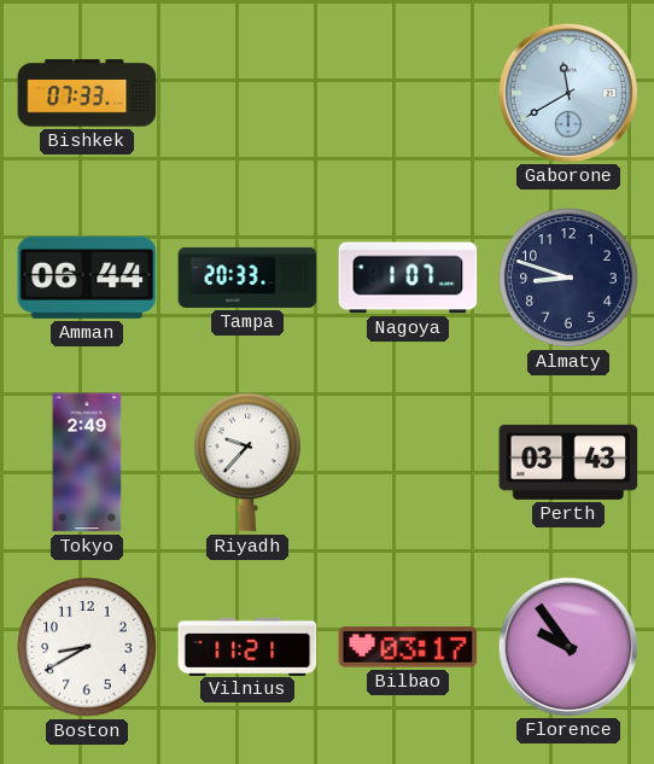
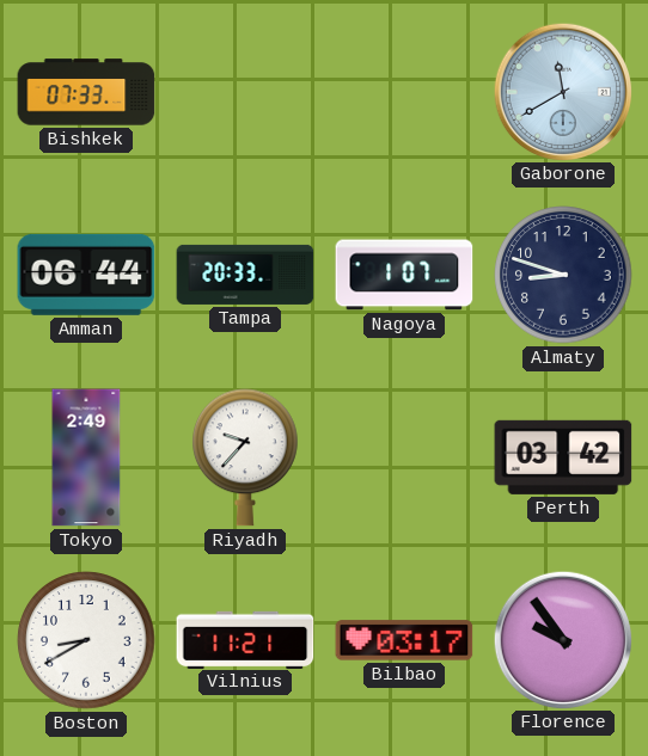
Perth: 03:43 -> 03:42
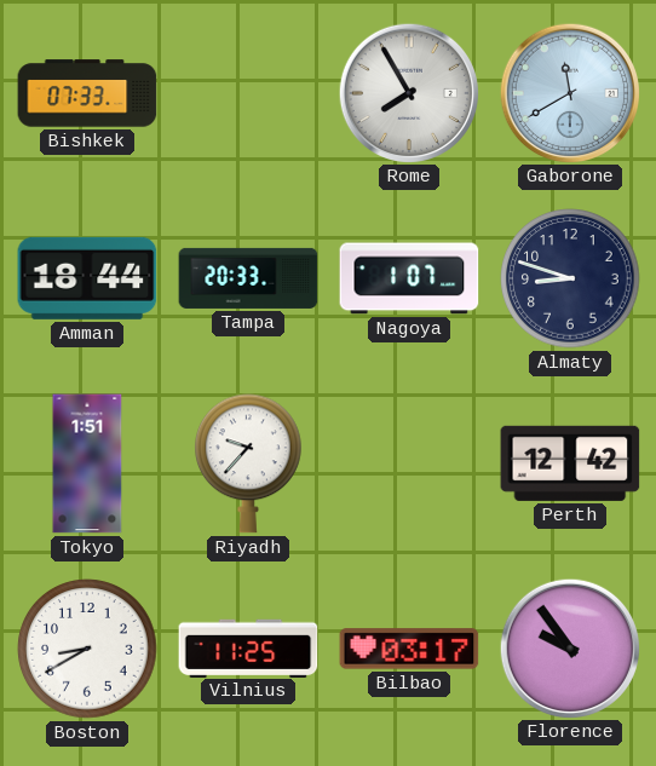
Rome: none -> 7:55
Amman: 06:44 -> 18:44
Tokyo: 2:49 -> 1:51
Perth: 03:42 -> 12:42
Vilnius: 11:21 -> 11:25
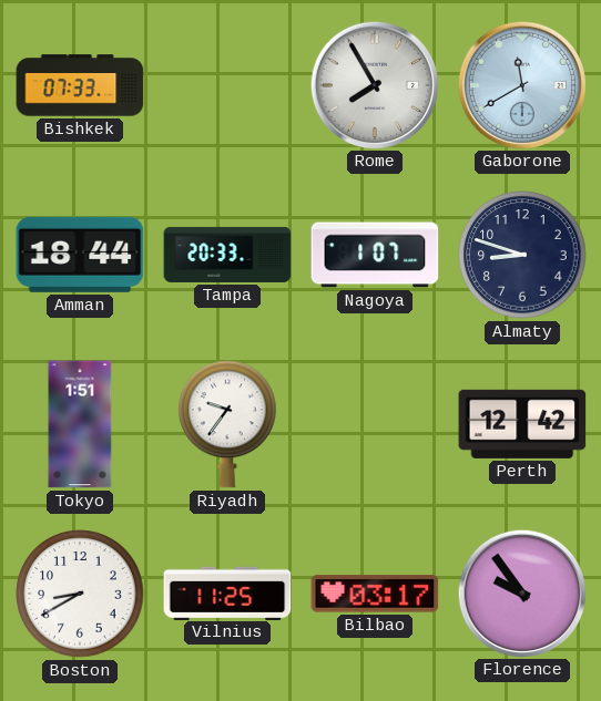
Riyadh: 9:37 -> 9:36
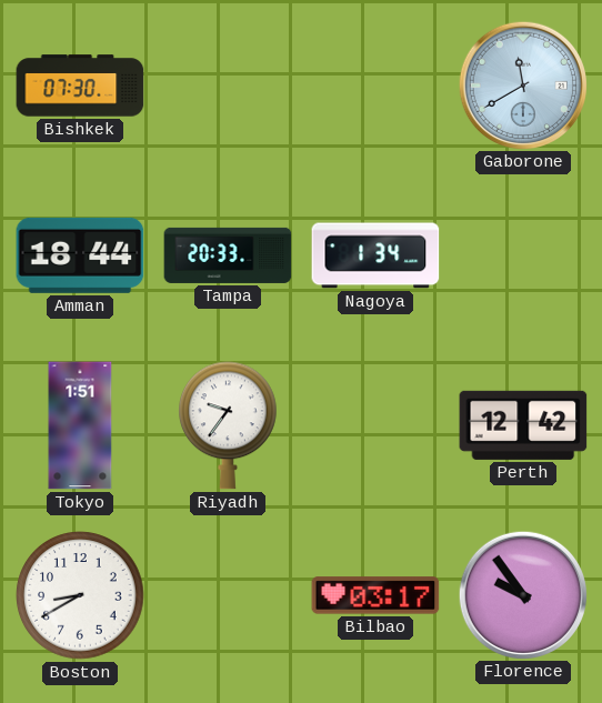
Bishkek: 07:33 -> 07:30
Rome: 7:55 -> none
Nagoya: 1:07 -> 1:34
Almaty: 8:48 -> none
Vilnius: 11:25 -> none
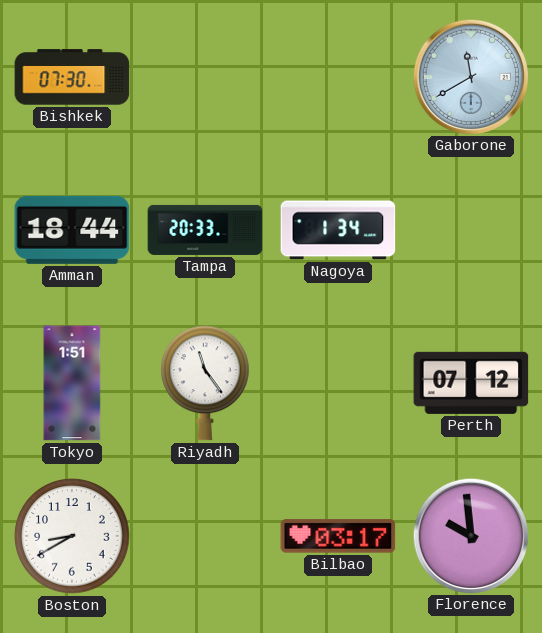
Riyadh: 9:36 -> 11:24
Perth: 12:42 -> 07:12
Florence: 9:54 -> 9:59
